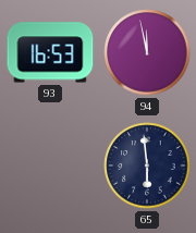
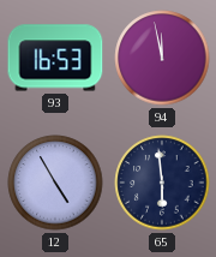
12: none -> 4:55
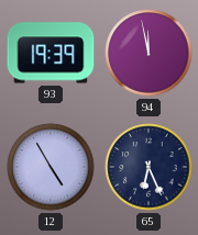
93: 16:53 -> 19:39
65: 5:59 -> 6:26
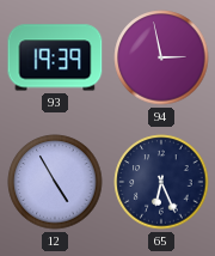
94: 11:58 -> 2:58
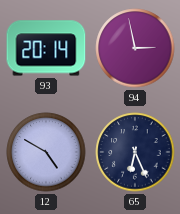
93: 19:39 -> 20:14
12: 4:55 -> 4:50
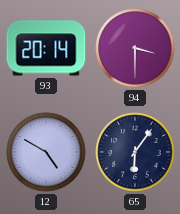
94: 2:58 -> 3:30
65: 6:26 -> 6:06
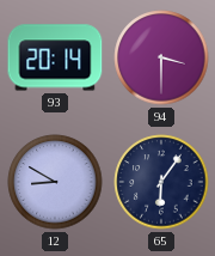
12: 4:50 -> 8:50
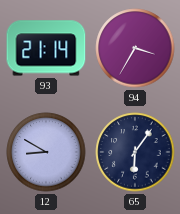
93: 20:14 -> 21:14
94: 3:30 -> 3:35
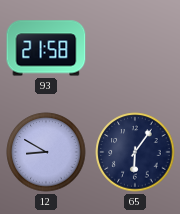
93: 21:14 -> 21:58
94: 3:35 -> none
